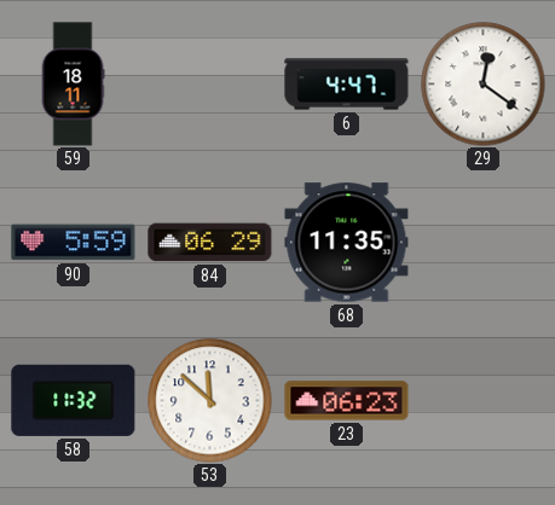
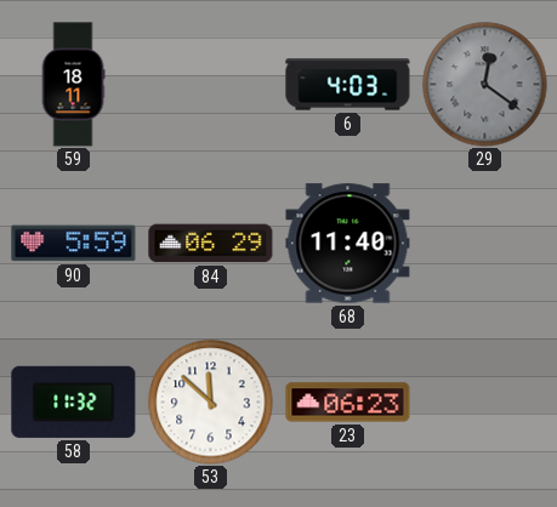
6: 4:47 -> 4:03
29 dial: white -> grey
68: 11:35 -> 11:40
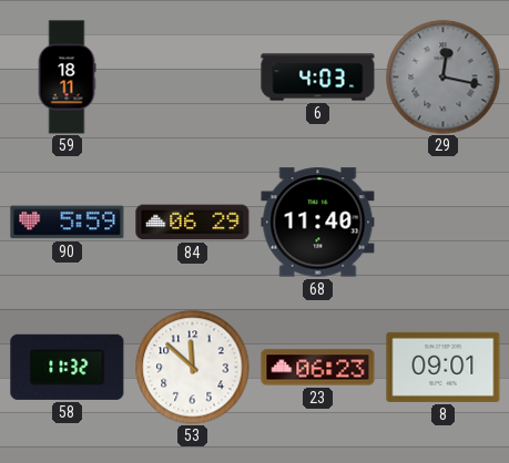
29: 12:21 -> 12:17
8: none -> 09:01
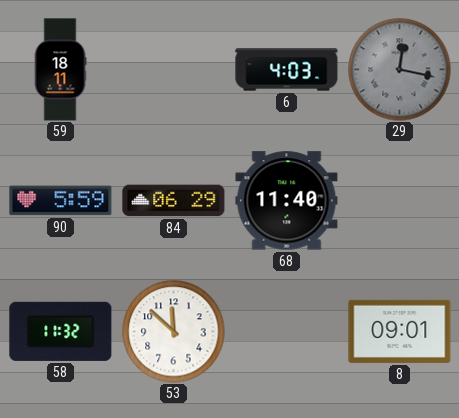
23: 06:23 -> none
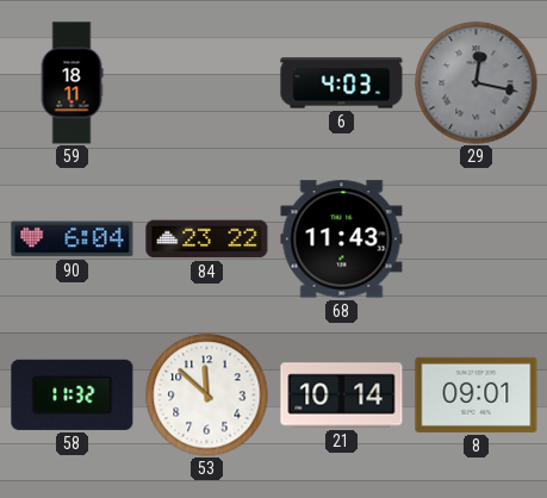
90: 5:59 -> 6:04
84: 06:29 -> 23:22
68: 11:40 -> 11:43
21: none -> 10:14
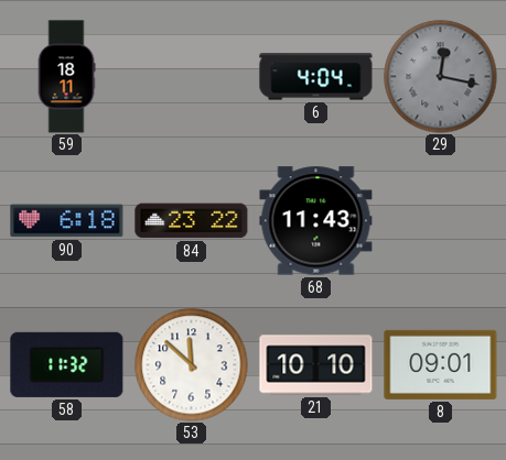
6: 4:03 -> 4:04
90: 6:04 -> 6:18
21: 10:14 -> 10:10
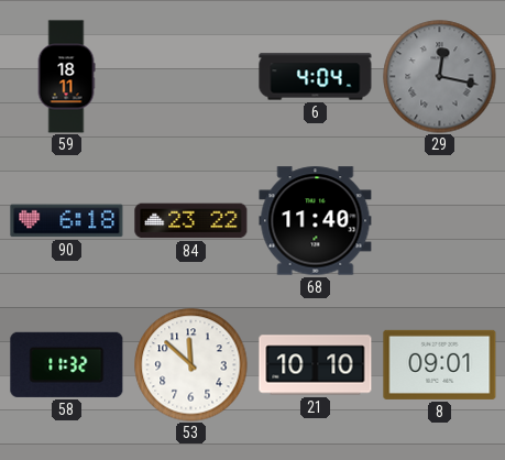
68: 11:43 -> 11:40
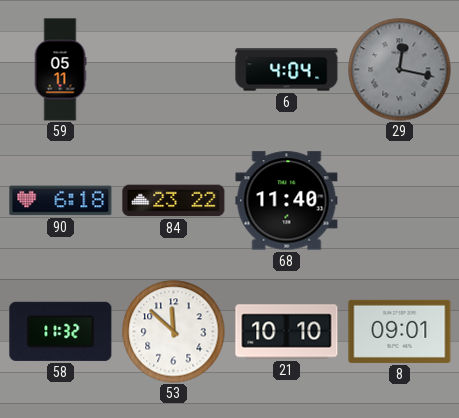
59: 18:11 -> 05:11
